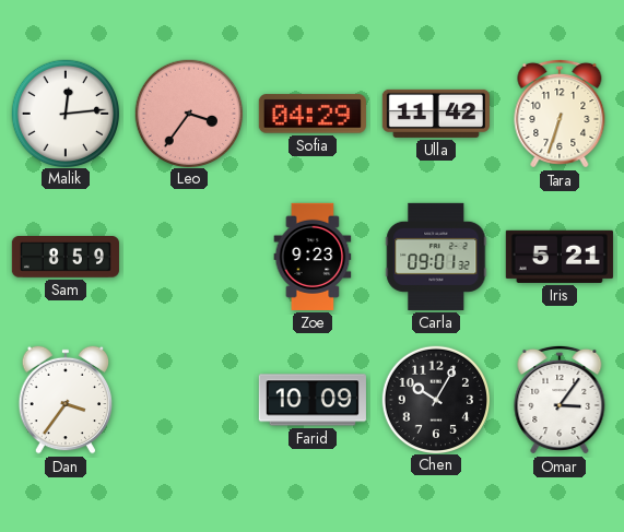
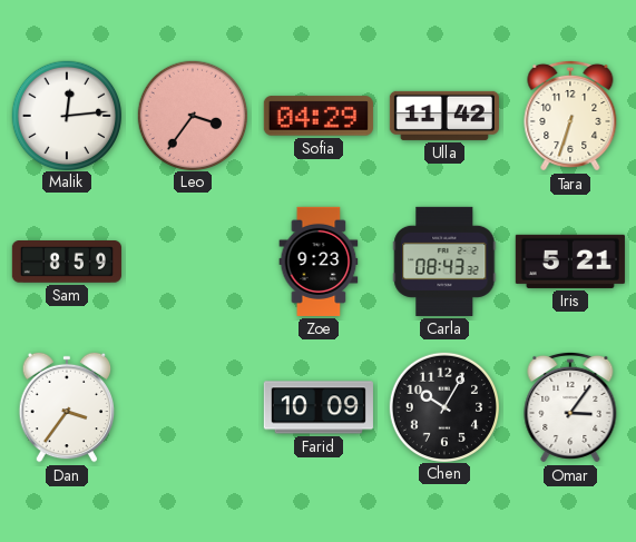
Carla: 09:01 -> 08:43
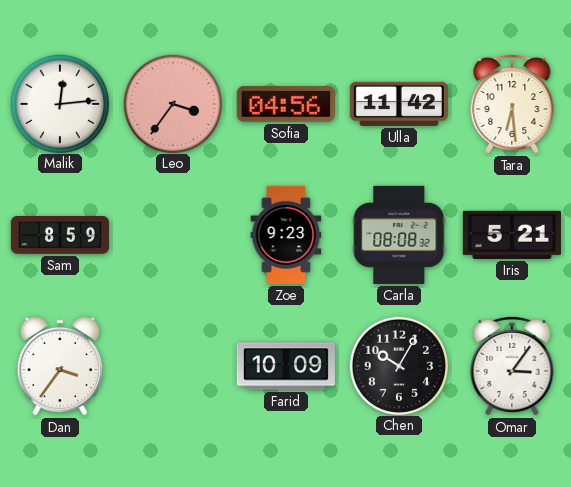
Sofia: 04:29 -> 04:56
Tara: 6:33 -> 6:29
Carla: 08:43 -> 08:08
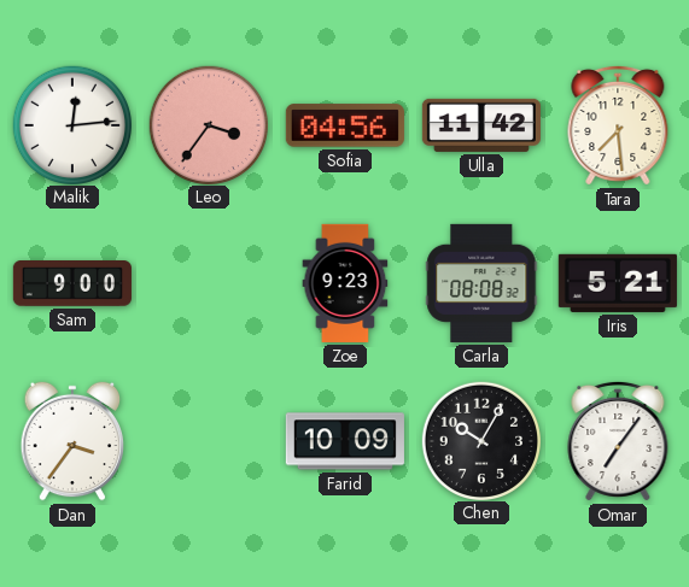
Tara: 6:29 -> 7:29
Sam: 8:59 -> 9:00
Omar: 3:06 -> 7:06
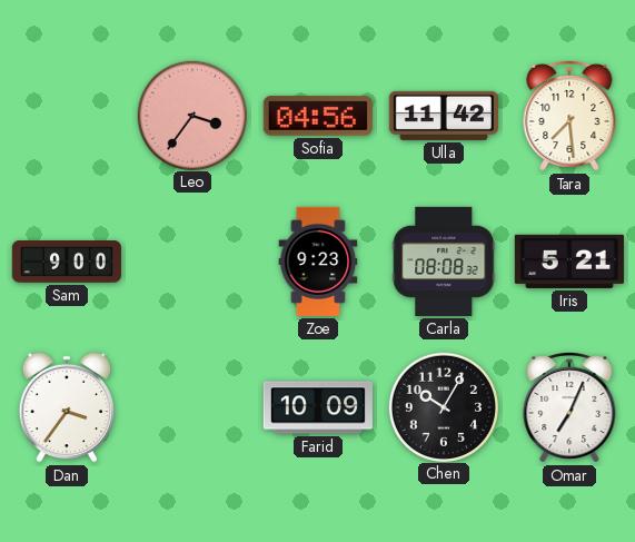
Malik: 12:14 -> none
Omar: 7:06 -> 7:04
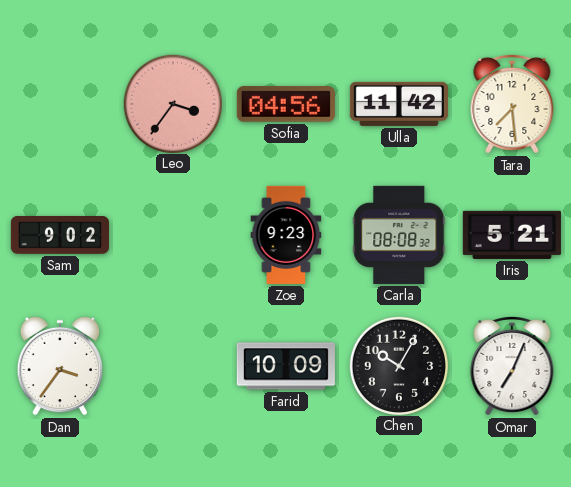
Sam: 9:00 -> 9:02
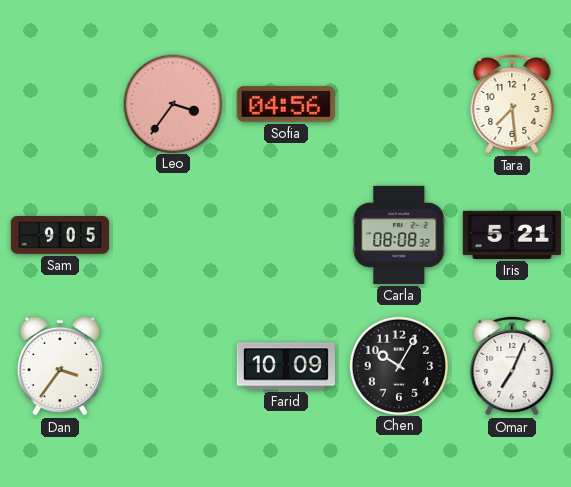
Ulla: 11:42 -> none
Sam: 9:02 -> 9:05
Zoe: 9:23 -> none
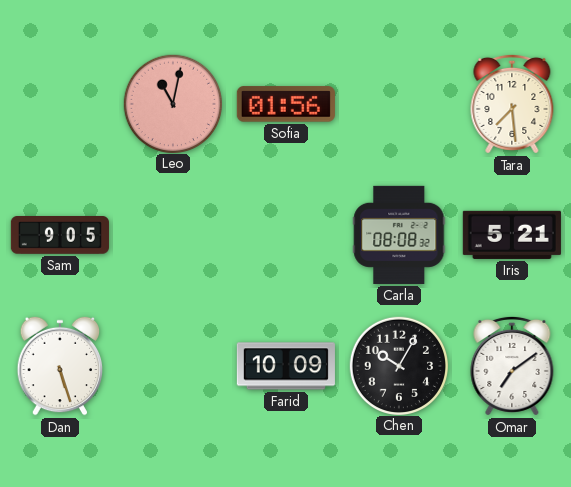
Leo: 3:36 -> 11:02
Sofia: 04:56 -> 01:56
Dan: 3:36 -> 5:27
Omar: 7:04 -> 7:09
